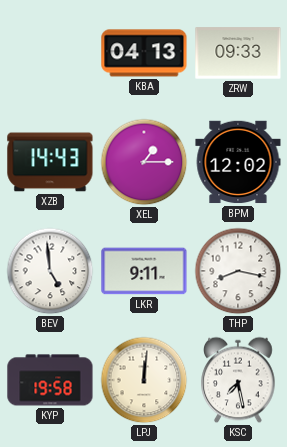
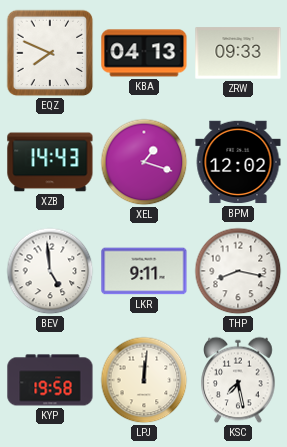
EQZ: none -> 7:49
XEL: 1:15 -> 1:18
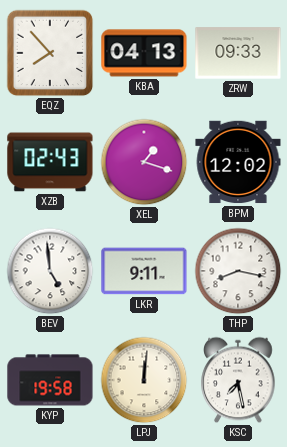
EQZ: 7:49 -> 7:53
XZB: 14:43 -> 02:43
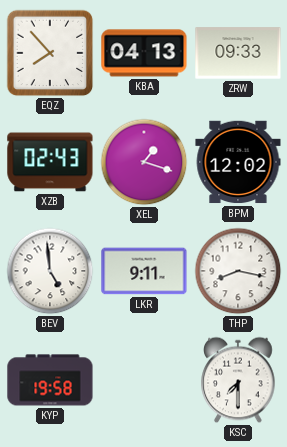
LPJ: 12:01 -> none
KSC: 7:28 -> 7:30
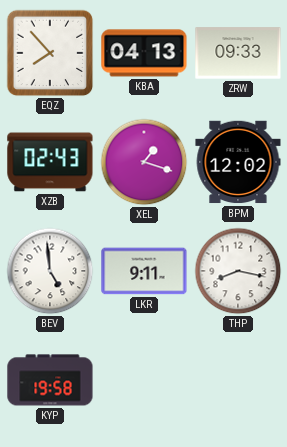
KSC: 7:30 -> none
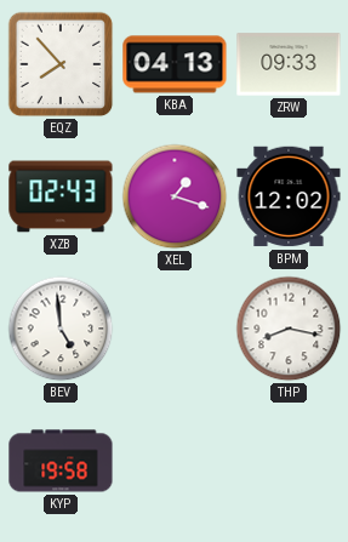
LKR: 9:11 -> none
